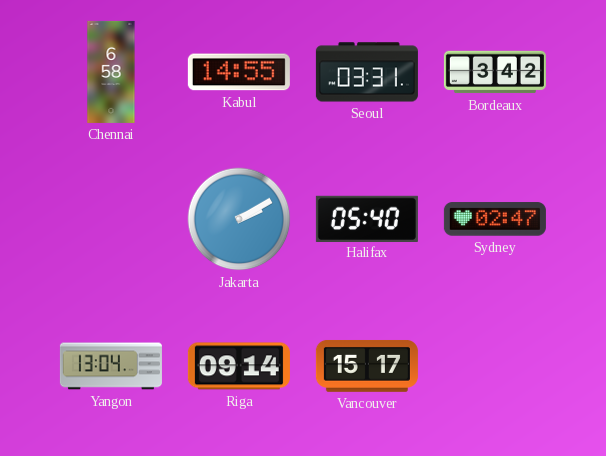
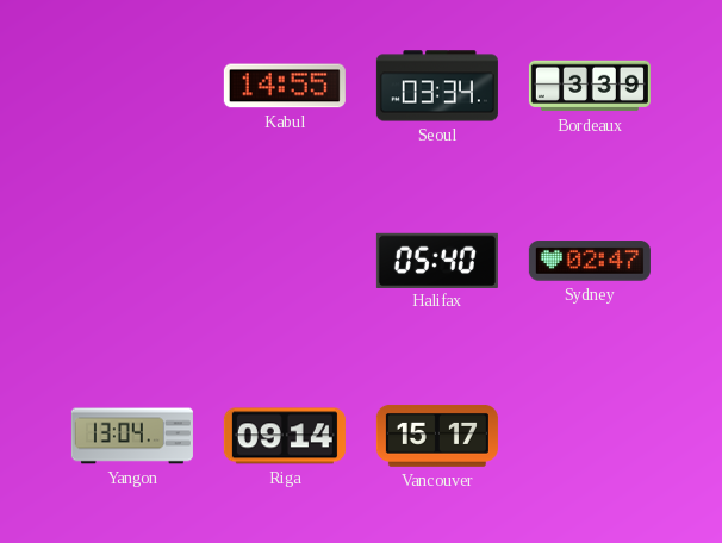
Chennai: 6:58 -> none
Seoul: 03:31 -> 03:34
Bordeaux: 3:42 -> 3:39
Jakarta: 2:10 -> none
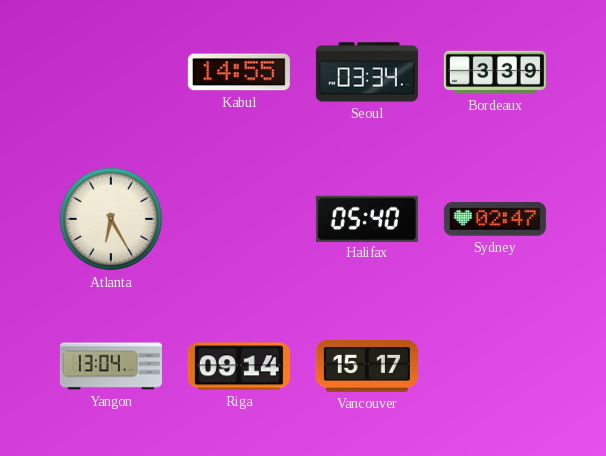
Atlanta: none -> 6:25
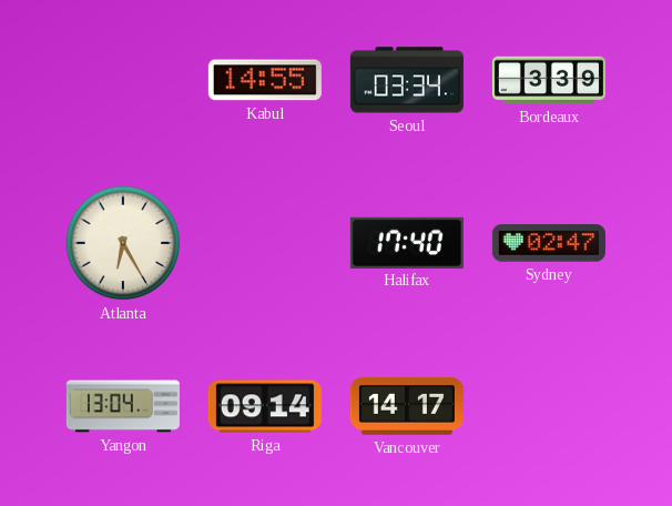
Halifax: 05:40 -> 17:40
Vancouver: 15:17 -> 14:17
